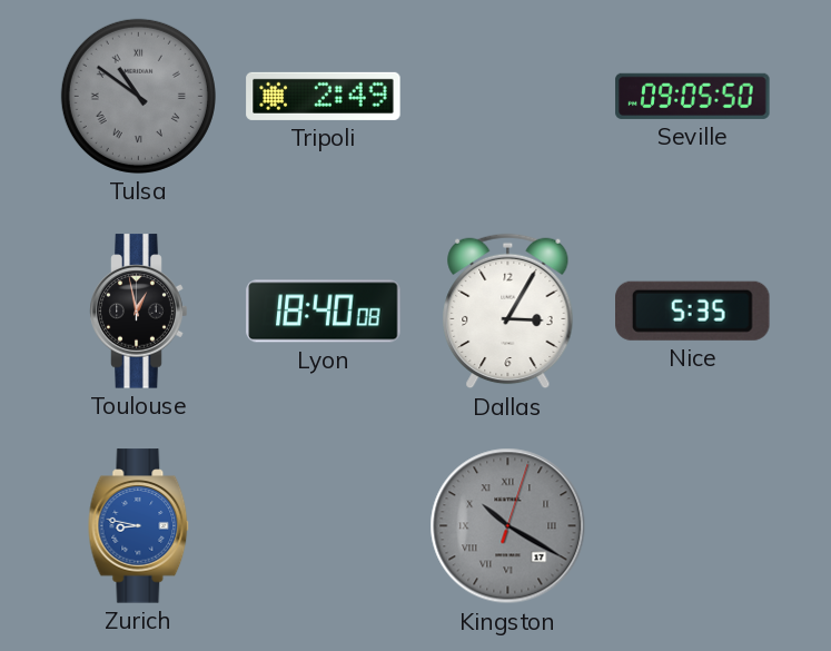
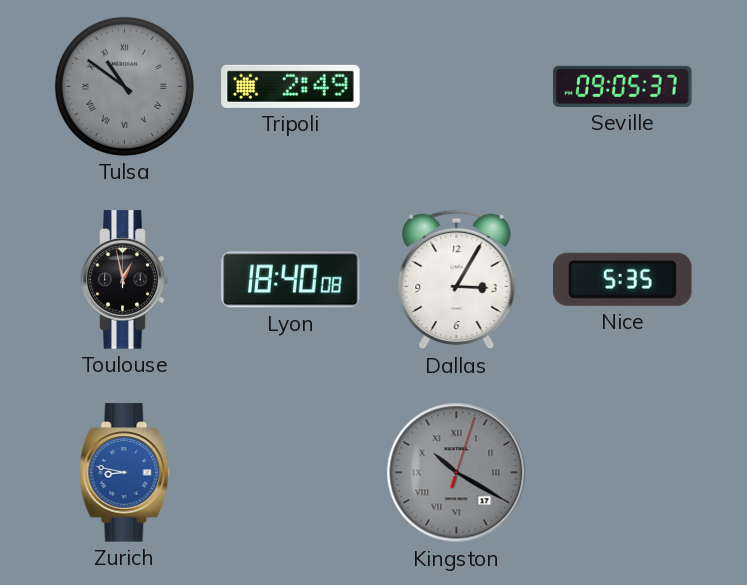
Seville: 09:05:50 -> 09:05:37
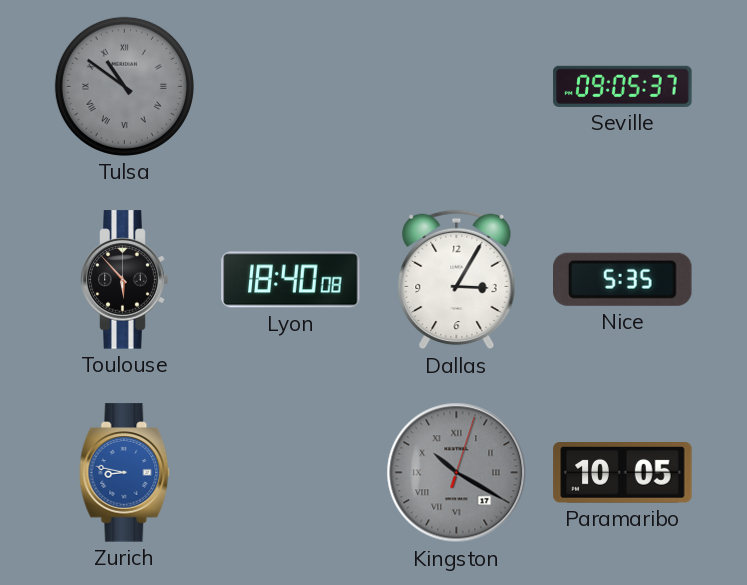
Tripoli: 2:49 -> none
Toulouse: 12:58 -> 5:53
Paramaribo: none -> 10:05
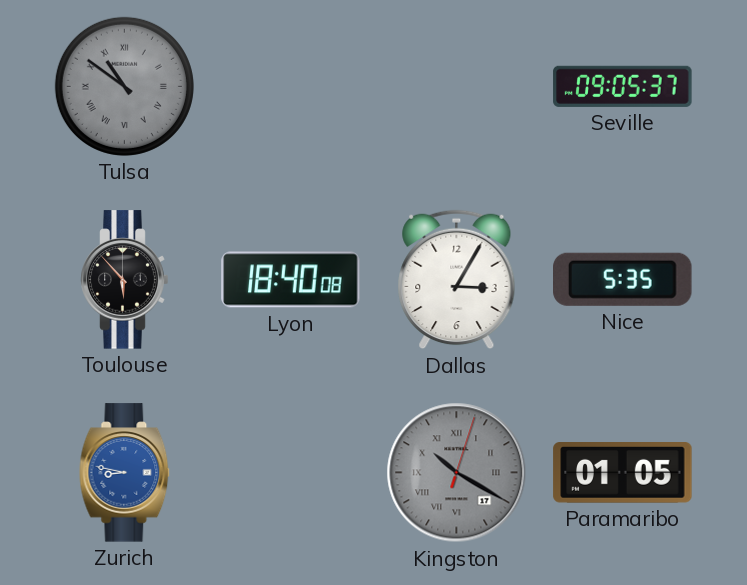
Paramaribo: 10:05 -> 01:05
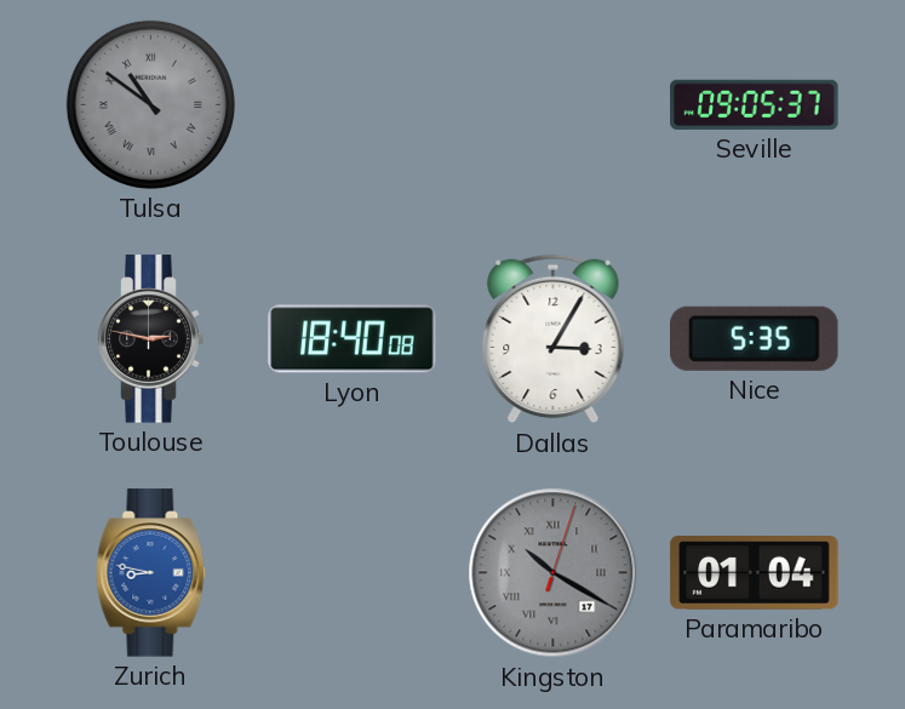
Toulouse: 5:53 -> 2:47
Paramaribo: 01:05 -> 01:04
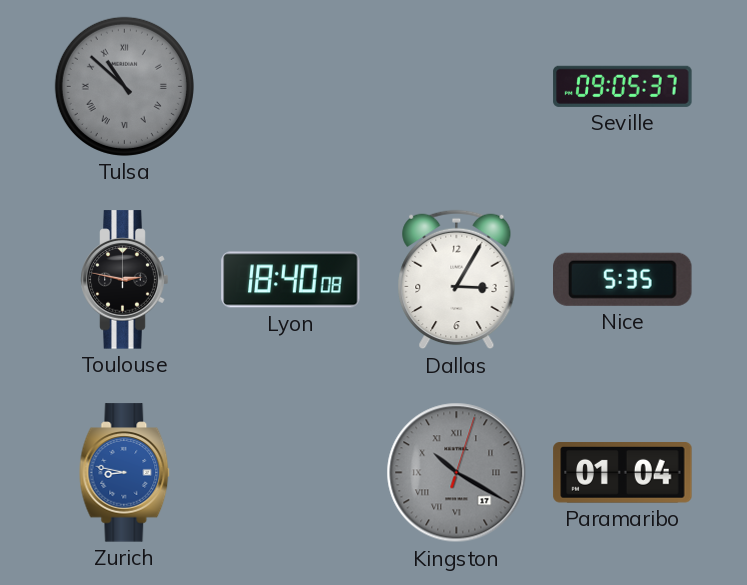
Tulsa: 10:51 -> 10:52
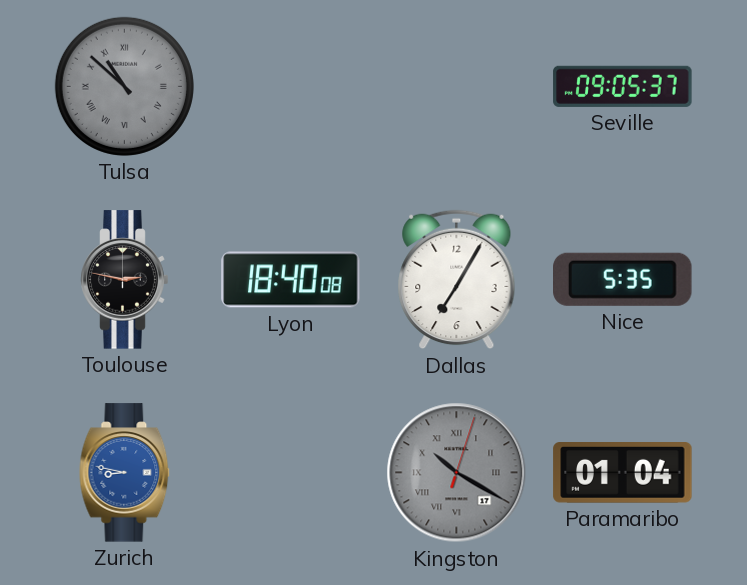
Dallas: 3:05 -> 7:05
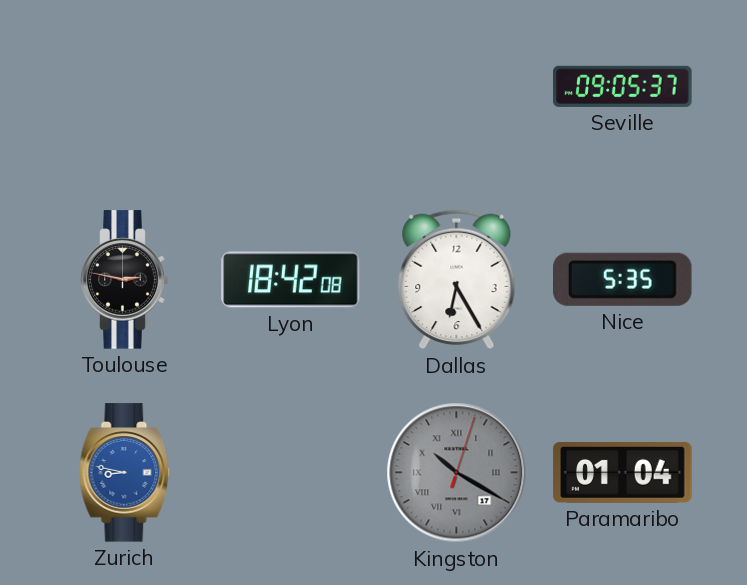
Tulsa: 10:52 -> none
Lyon: 18:40 -> 18:42
Dallas: 7:05 -> 6:25
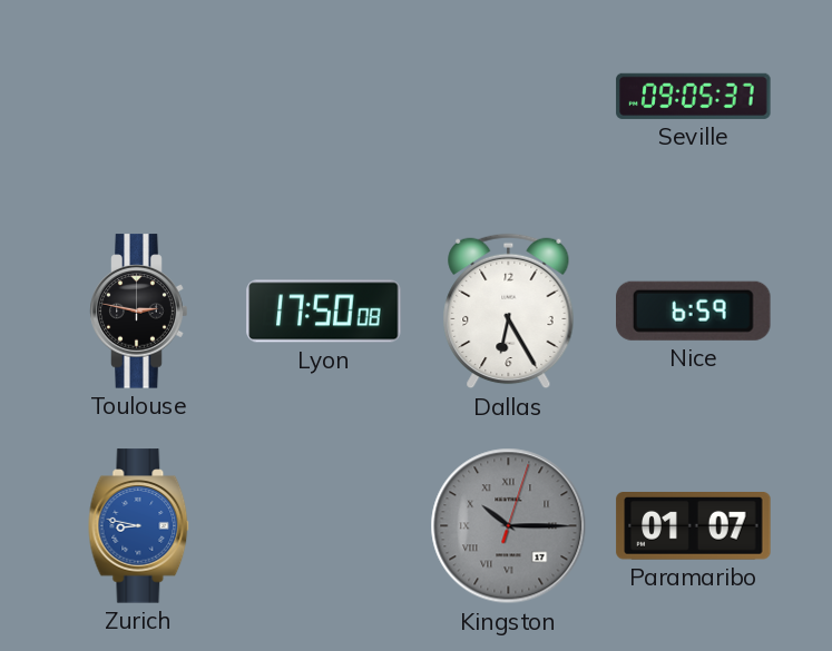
Lyon: 18:42 -> 17:50
Nice: 5:35 -> 6:59
Kingston: 10:20 -> 10:15
Paramaribo: 01:04 -> 01:07
